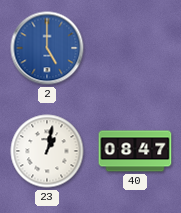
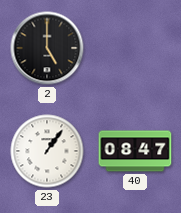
2 dial: blue -> black
23: 1:02 -> 1:06
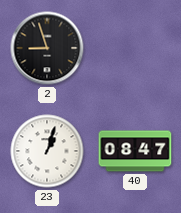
2: 5:00 -> 8:57
23: 1:06 -> 1:03
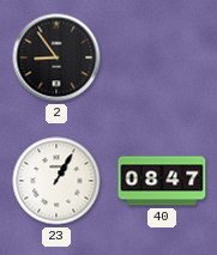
2: 8:57 -> 8:54
23: 1:03 -> 1:05
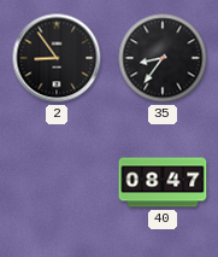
35: none -> 8:36
23: 1:05 -> none
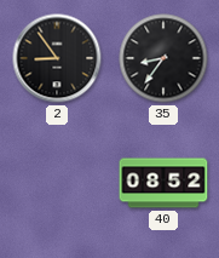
40: 08:47 -> 08:52
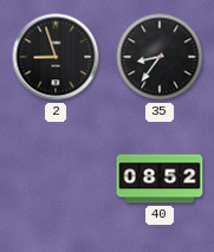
2: 8:54 -> 8:57
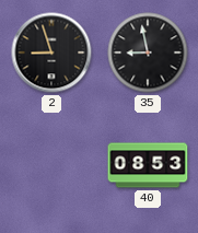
35: 8:36 -> 8:58
40: 08:52 -> 08:53
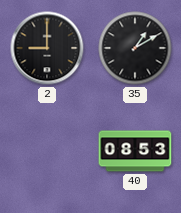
2: 8:57 -> 9:00
35: 8:58 -> 1:10
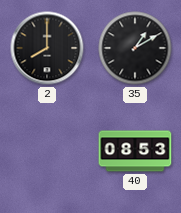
2: 9:00 -> 8:00
